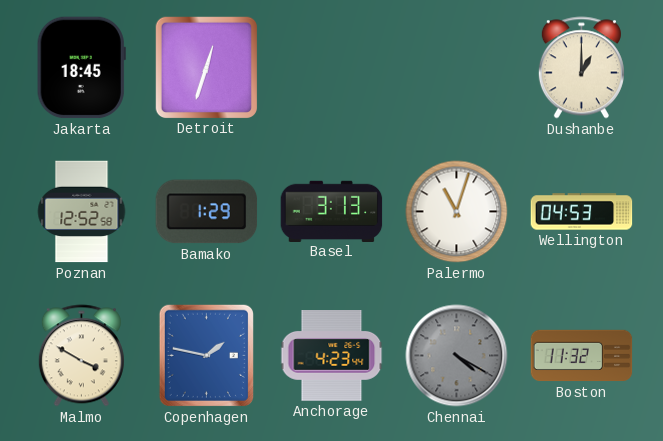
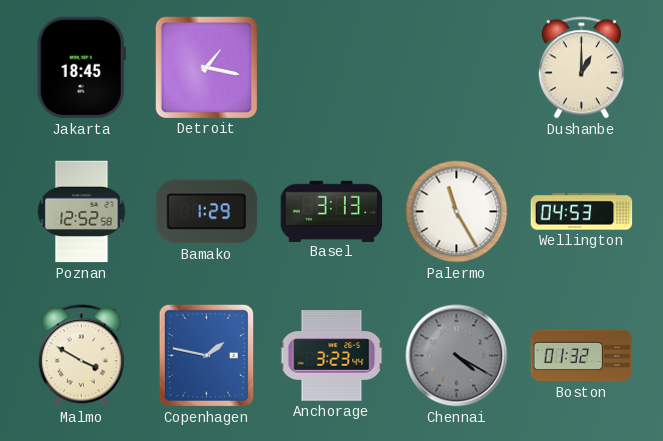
Detroit: 12:33 -> 1:17
Palermo: 11:03 -> 11:25
Anchorage: 4:23 -> 3:23
Boston: 11:32 -> 01:32
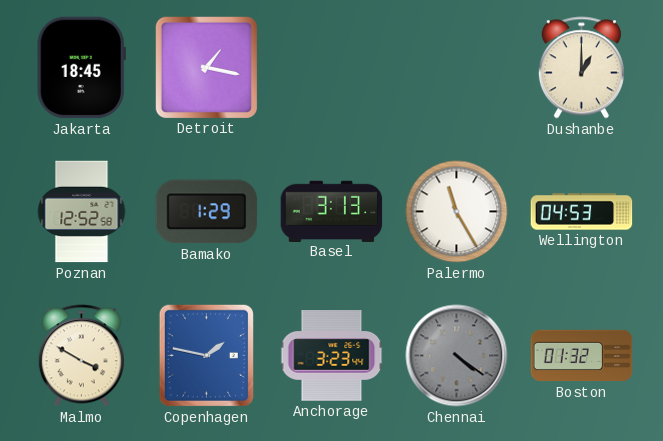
Chennai: 4:20 -> 4:21
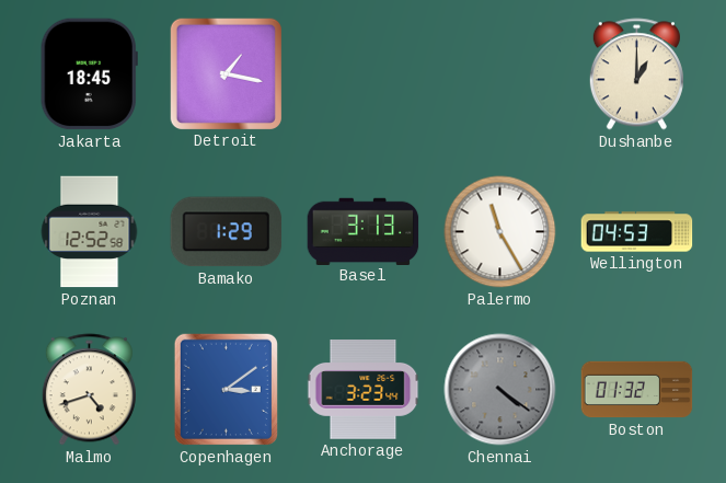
Malmo: 3:50 -> 4:42
Copenhagen: 1:47 -> 3:09
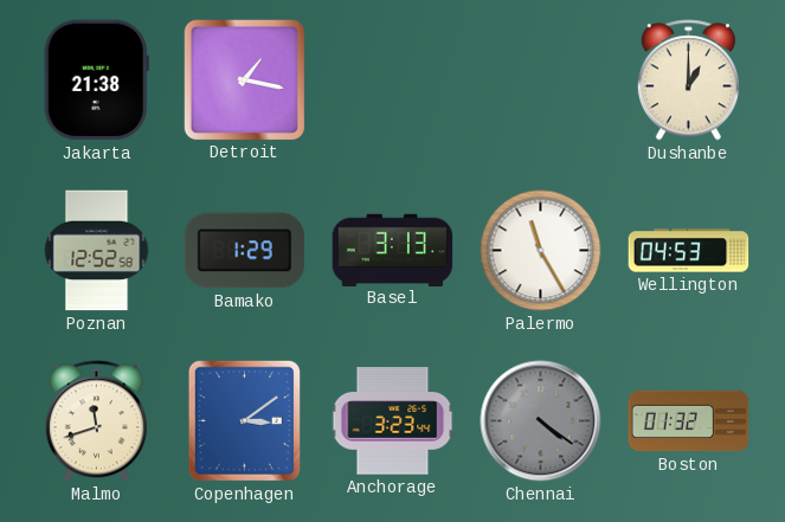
Jakarta: 18:45 -> 21:38
Malmo: 4:42 -> 11:42
